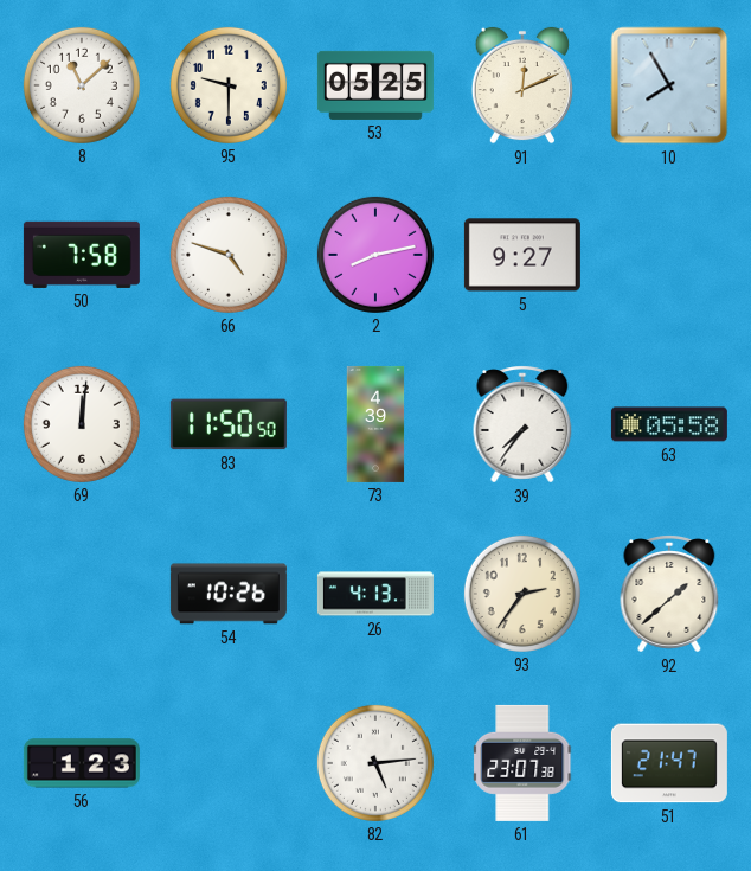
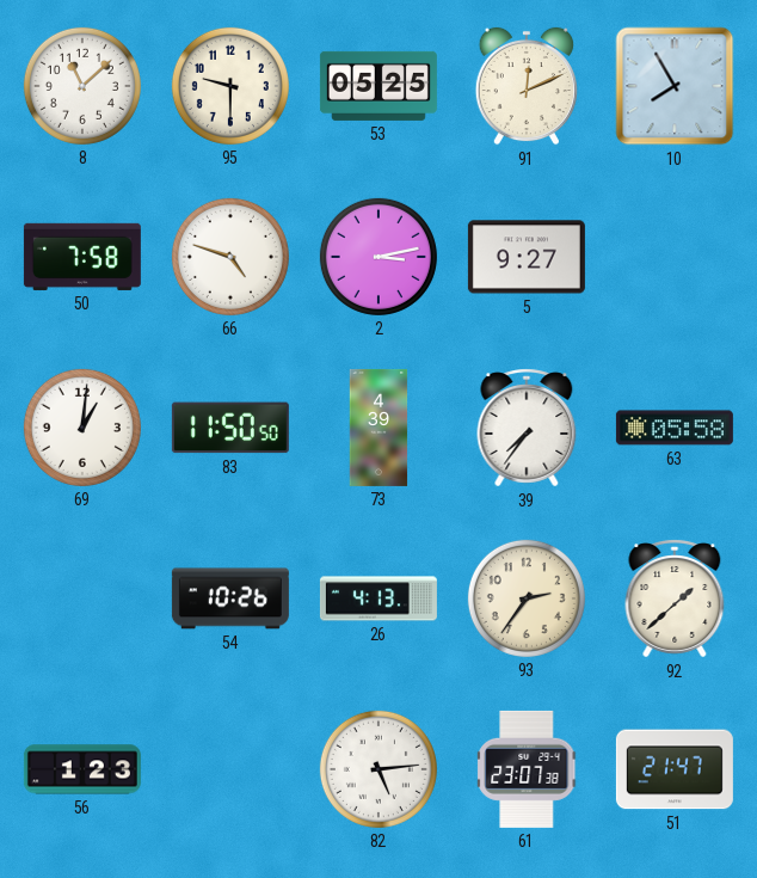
2: 8:13 -> 3:13
69: 12:01 -> 1:01
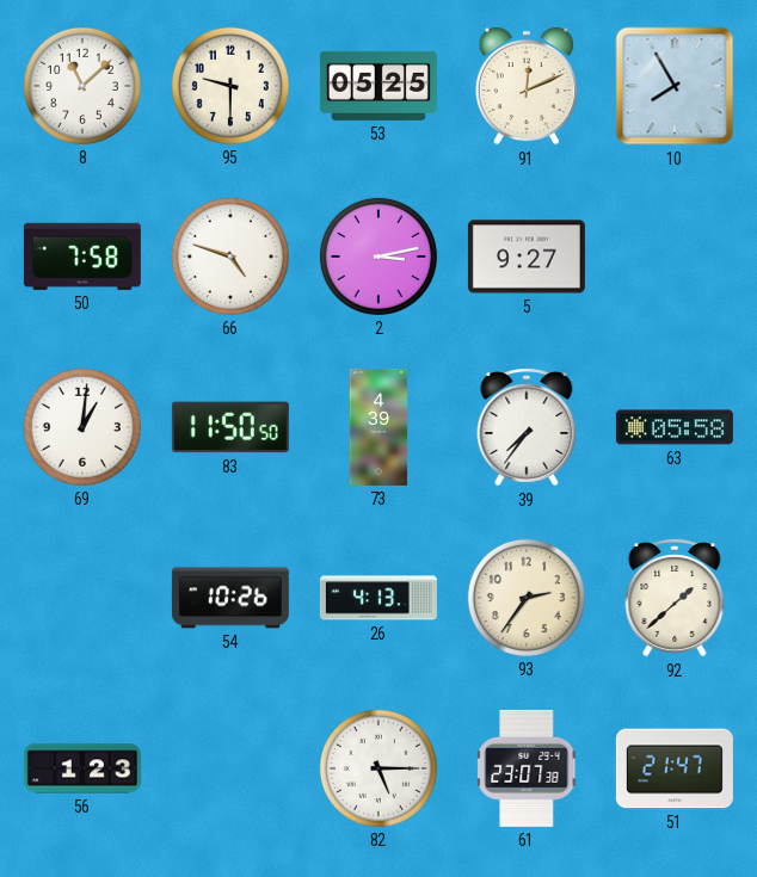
82: 5:14 -> 5:15
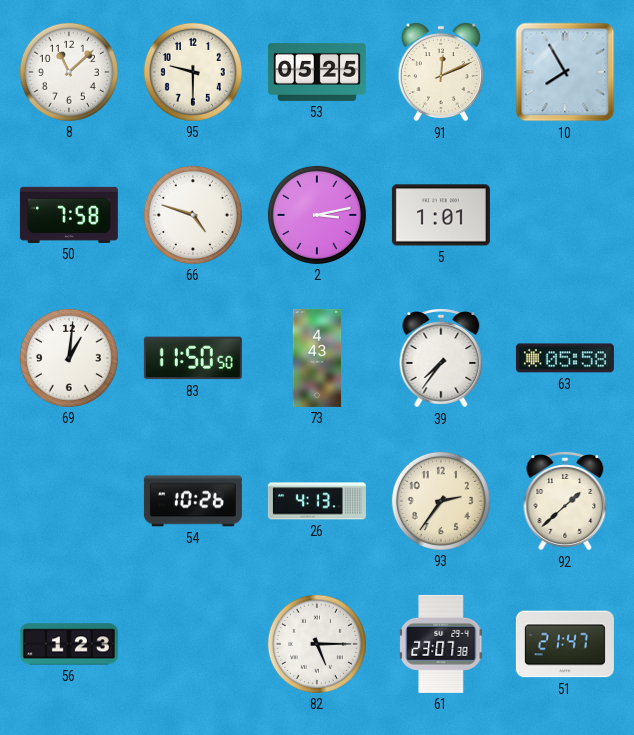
5: 9:27 -> 1:01
73: 4:39 -> 4:43
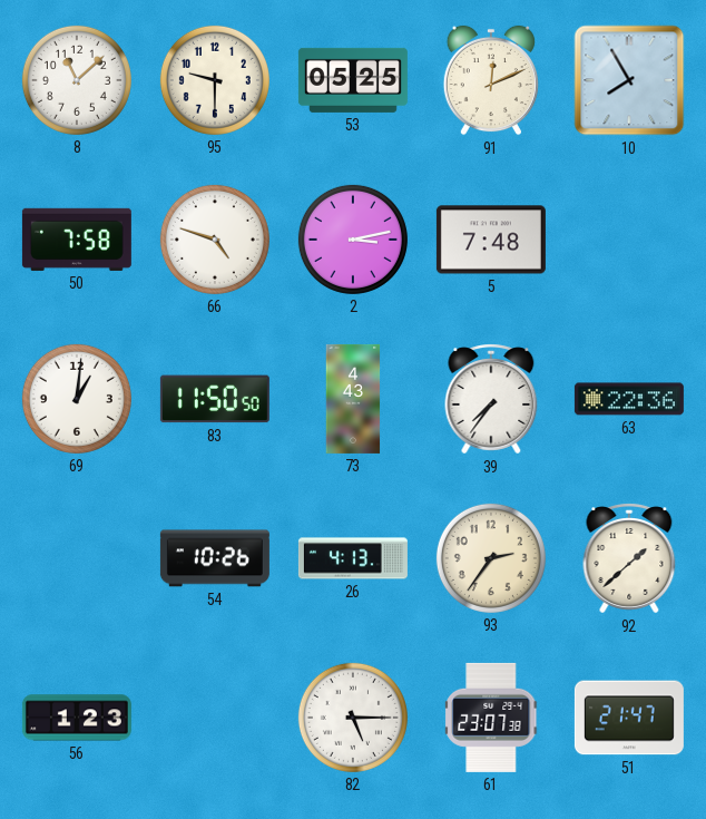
5: 1:01 -> 7:48
63: 05:58 -> 22:36
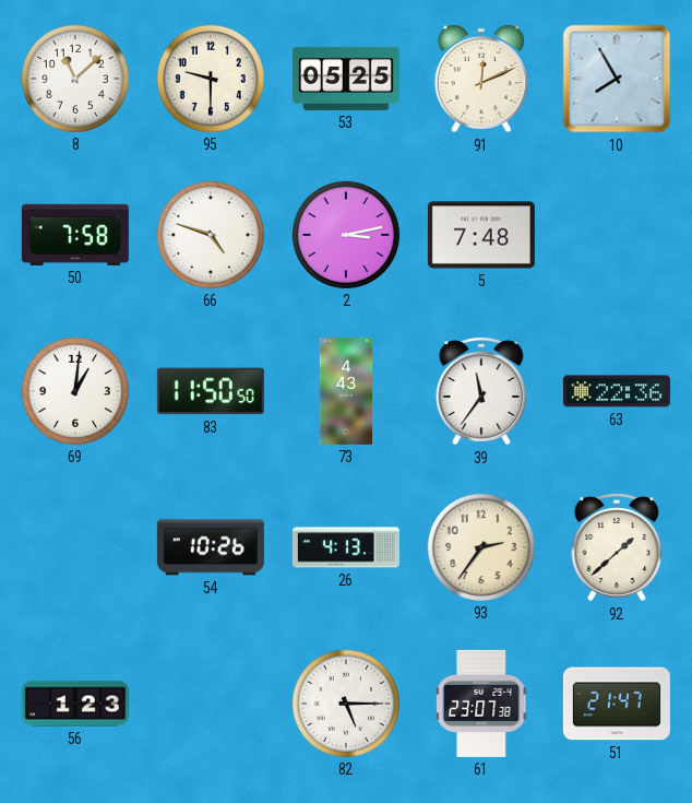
39: 7:36 -> 11:36
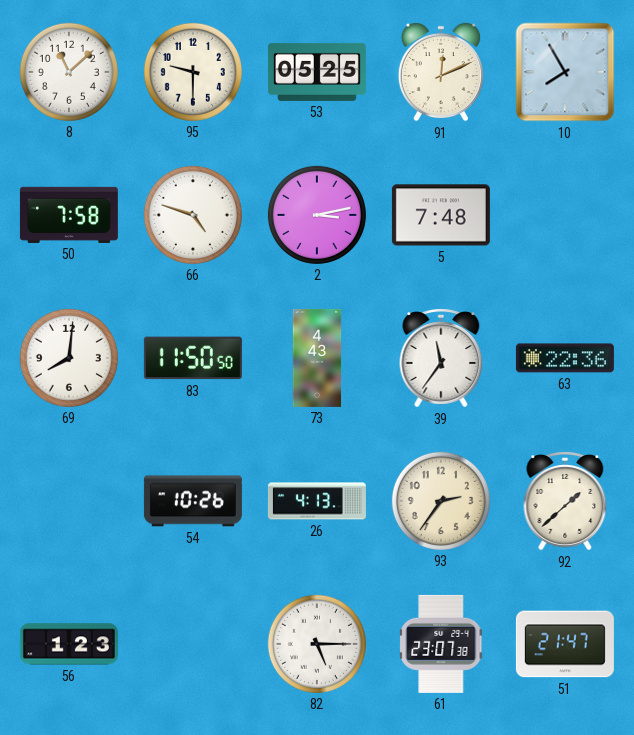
69: 1:01 -> 8:01
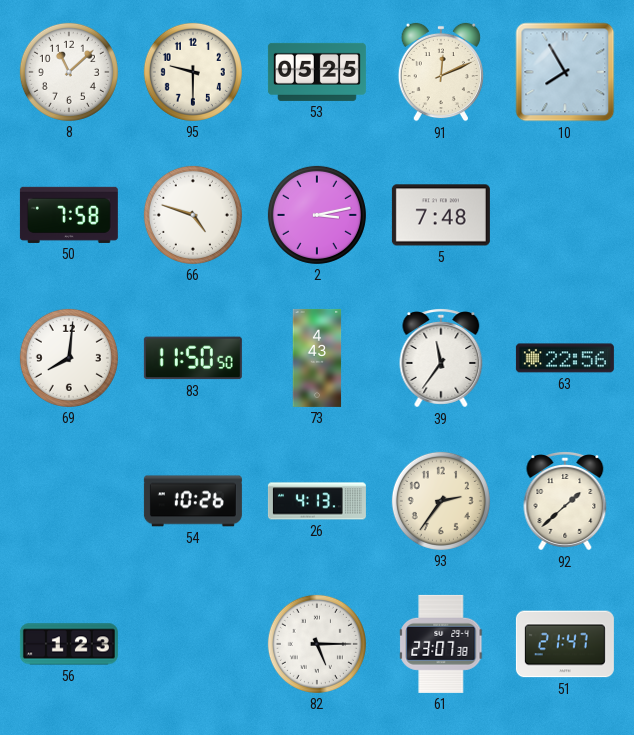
63: 22:36 -> 22:56
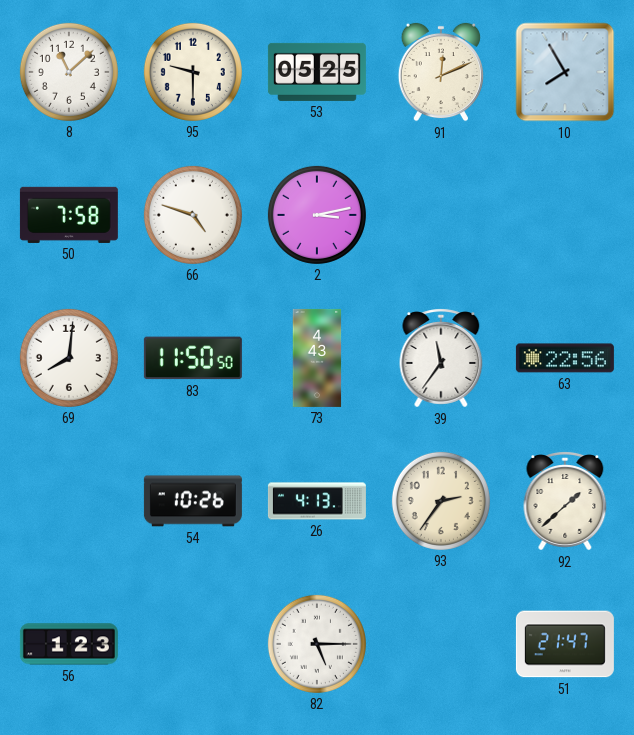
5: 7:48 -> none
61: 23:07 -> none
